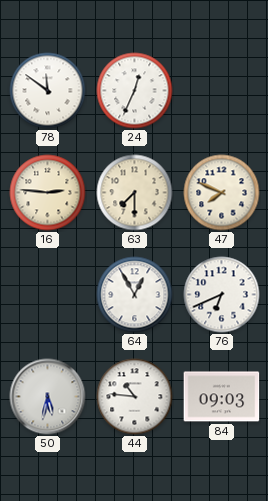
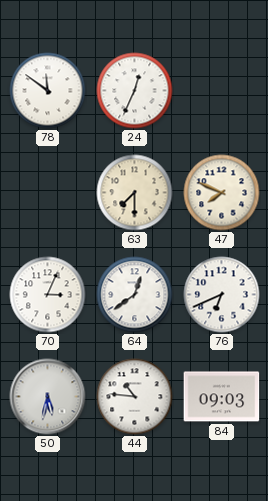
16: 2:46 -> none
70: none -> 3:04
64: 12:55 -> 12:39
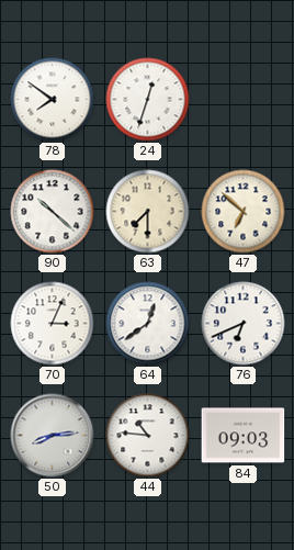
78: 11:51 -> 7:51
24: 12:34 -> 12:33
90: none -> 10:22
47: 7:49 -> 6:52
50: 5:32 -> 8:14
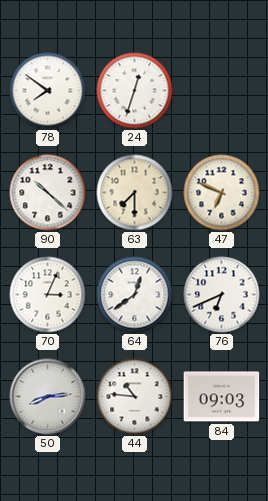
47: 6:52 -> 6:49
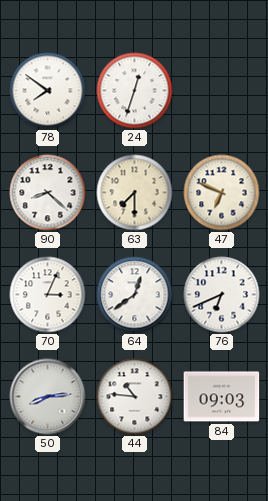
90: 10:22 -> 8:22
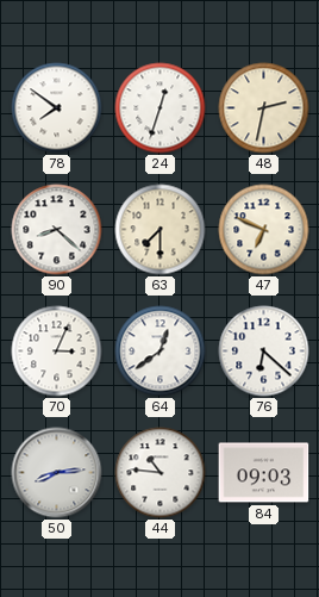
48: none -> 2:32
76: 6:41 -> 6:22
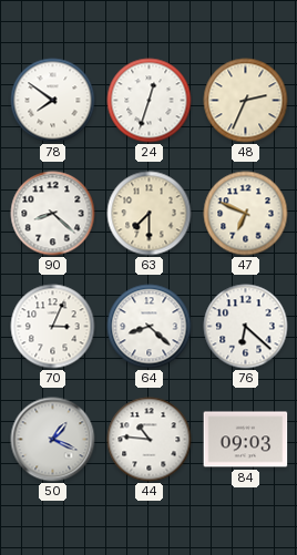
48: 2:32 -> 2:34
64: 12:39 -> 8:22
50: 8:14 -> 1:19
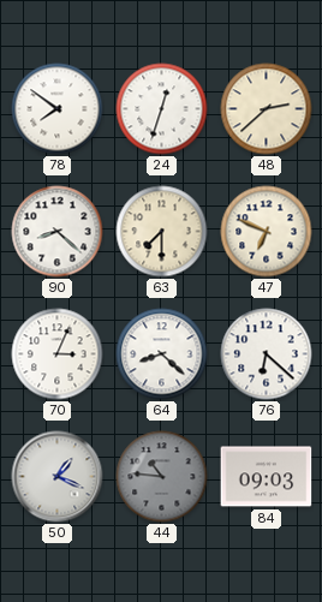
48: 2:34 -> 2:38
44 dial: white -> grey
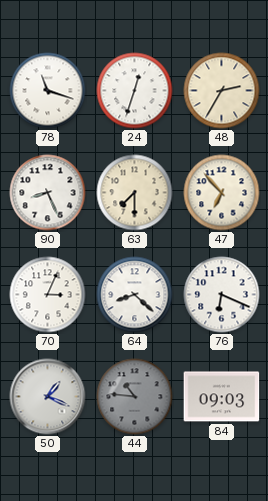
78: 7:51 -> 11:18
48: 2:38 -> 2:35
90: 8:22 -> 8:26
47: 6:49 -> 6:53
76: 6:22 -> 6:19
